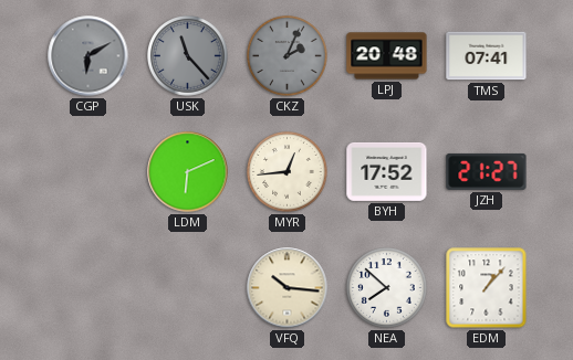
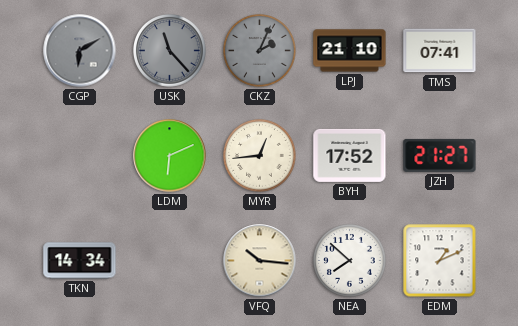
LPJ: 20:48 -> 21:10
TKN: none -> 14:34
EDM: 1:07 -> 1:11
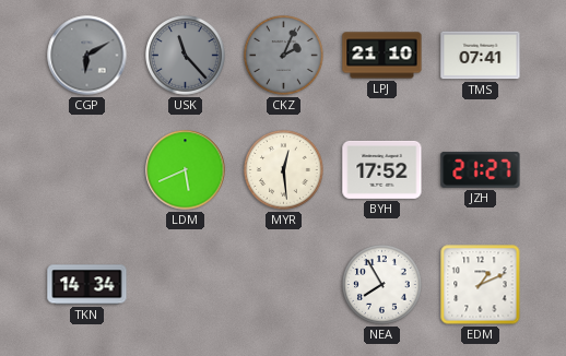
LDM: 6:11 -> 5:41
MYR: 12:44 -> 12:29
VFQ: 10:16 -> none
NEA: 7:52 -> 7:55
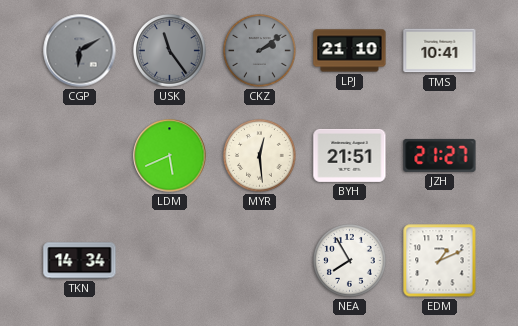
USK: 11:23 -> 11:24
CKZ: 2:04 -> 2:09
TMS: 07:41 -> 10:41
BYH: 17:52 -> 21:51
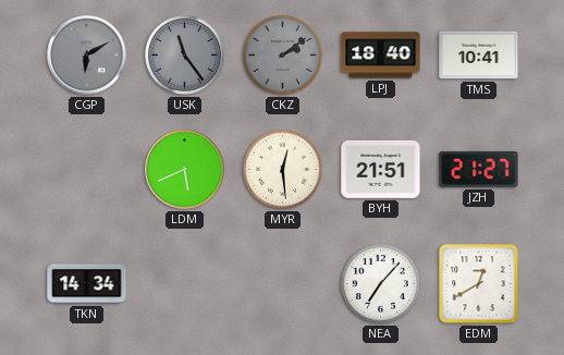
LPJ: 21:10 -> 18:40
NEA: 7:55 -> 7:07
EDM: 1:11 -> 12:40
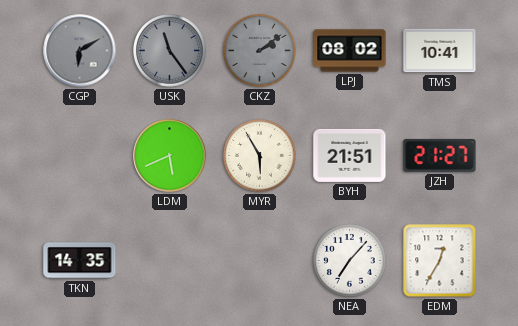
LPJ: 18:40 -> 08:02
MYR: 12:29 -> 5:55
TKN: 14:34 -> 14:35
EDM: 12:40 -> 12:35
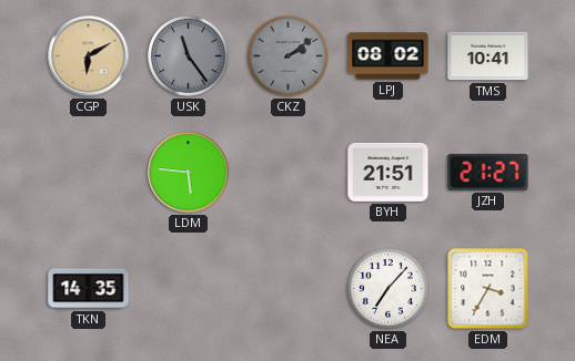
CGP dial: grey -> champagne
LDM: 5:41 -> 5:46
MYR: 5:55 -> none
EDM: 12:35 -> 3:35
